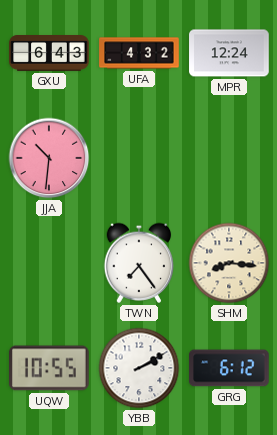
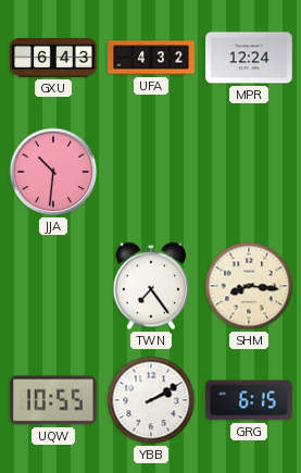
GRG: 6:12 -> 6:15
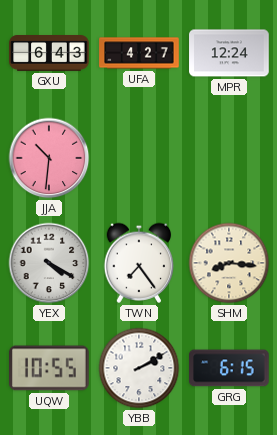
UFA: 4:32 -> 4:27
YEX: none -> 4:20
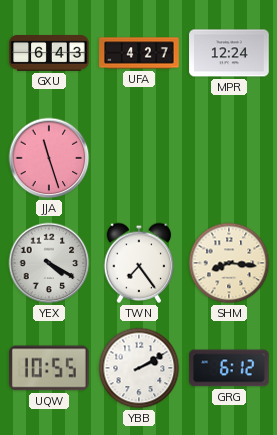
JJA: 10:31 -> 11:27
GRG: 6:15 -> 6:12
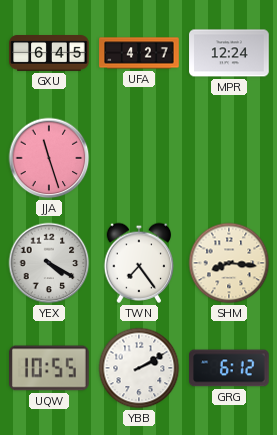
GXU: 6:43 -> 6:45
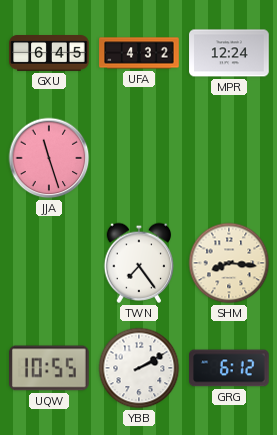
UFA: 4:27 -> 4:32
YEX: 4:20 -> none
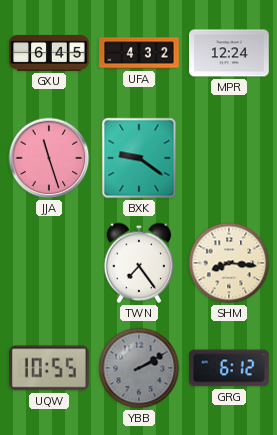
BXK: none -> 9:21
YBB dial: white -> grey
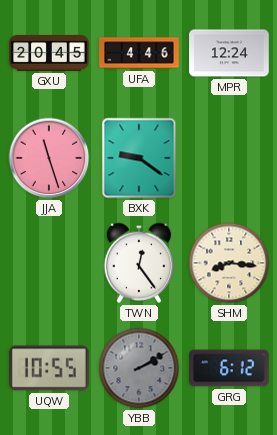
GXU: 6:45 -> 20:45
UFA: 4:32 -> 4:46
TWN: 7:24 -> 12:24
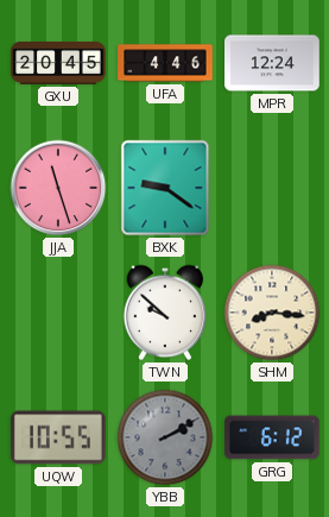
TWN: 12:24 -> 9:52
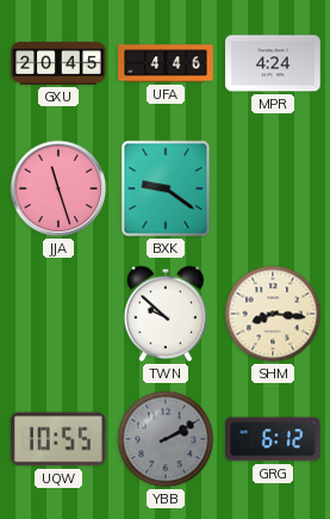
MPR: 12:24 -> 4:24
